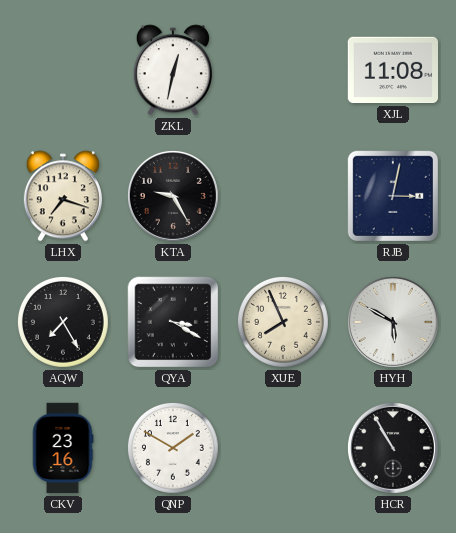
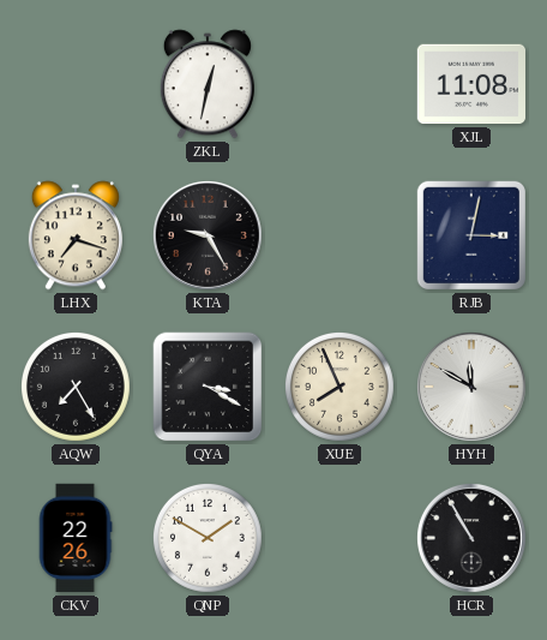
HYH: 5:50 -> 11:50
CKV: 23:16 -> 22:26
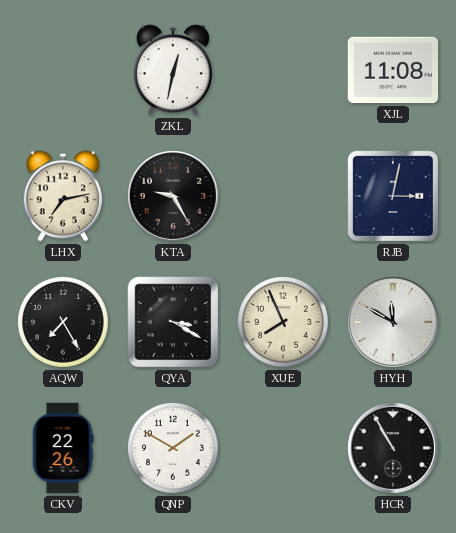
LHX: 7:18 -> 7:13
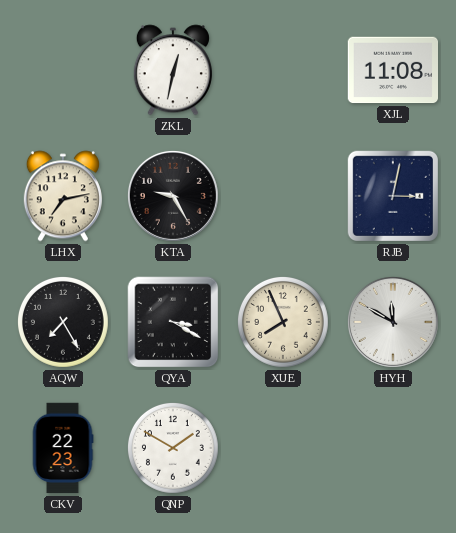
CKV: 22:26 -> 22:23
HCR: 10:55 -> none
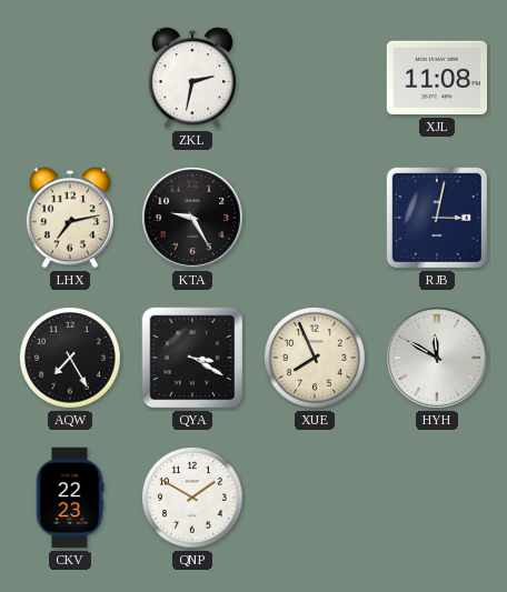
ZKL: 12:32 -> 2:32
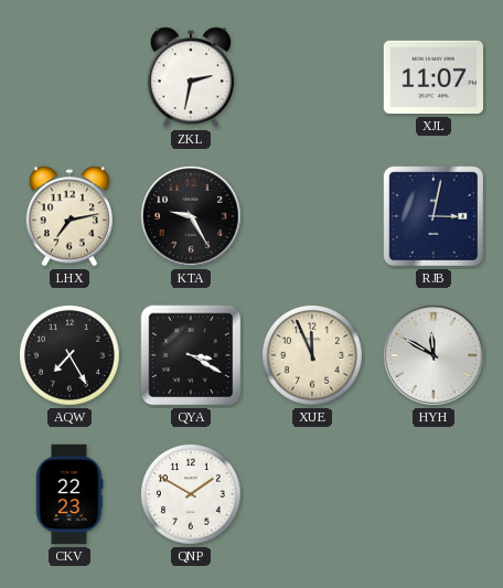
XJL: 11:08 -> 11:07
XUE: 7:56 -> 11:56
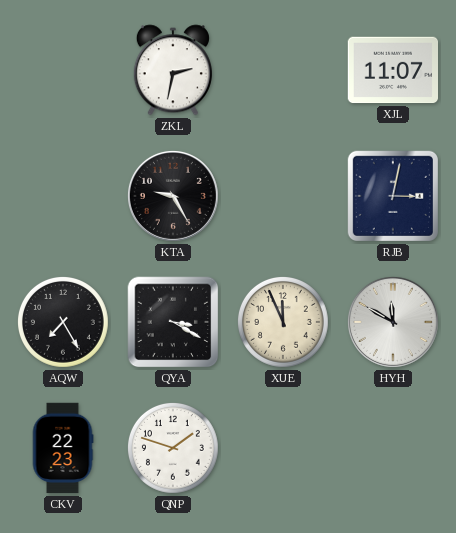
LHX: 7:13 -> none
QNP: 1:50 -> 1:48
